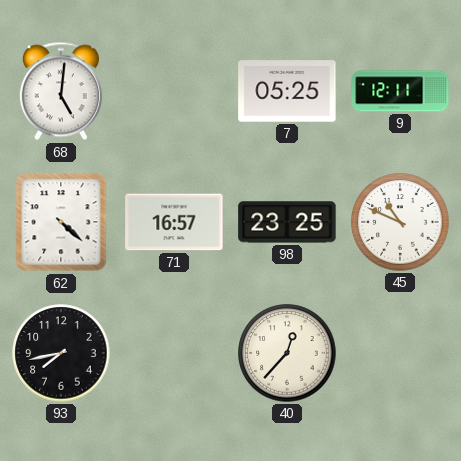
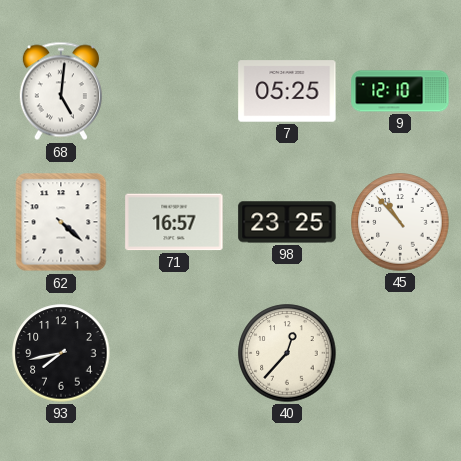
9: 12:11 -> 12:10
45: 10:49 -> 10:53
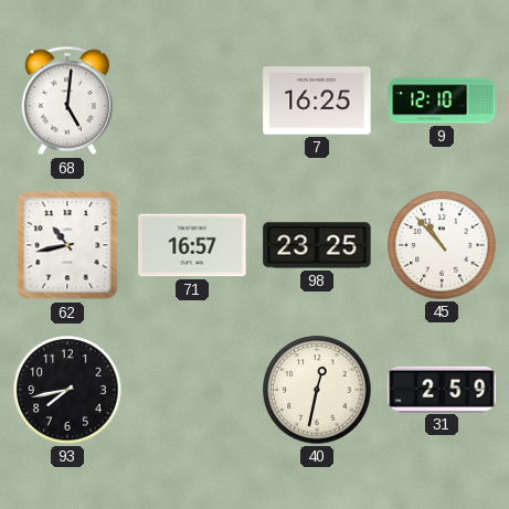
7: 05:25 -> 16:25
62: 4:22 -> 10:43
40: 12:37 -> 12:32
31: none -> 2:59
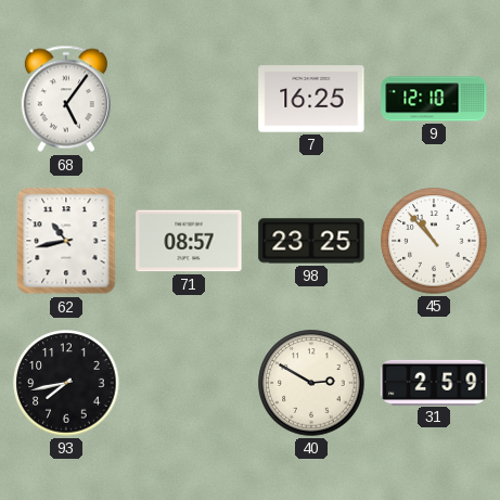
68: 5:01 -> 5:06
71: 16:57 -> 08:57
40: 12:32 -> 2:50
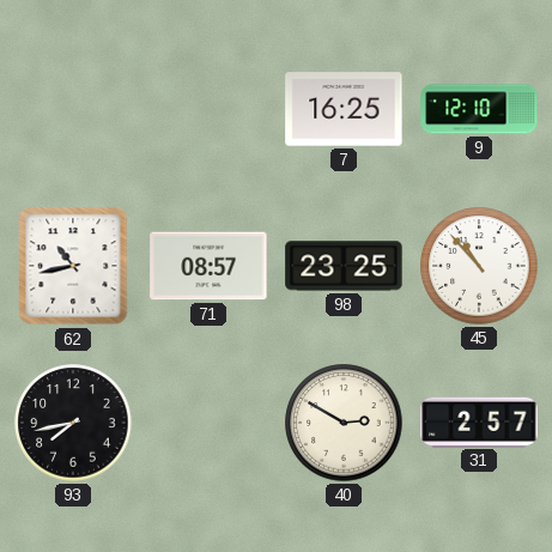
68: 5:06 -> none
31: 2:59 -> 2:57
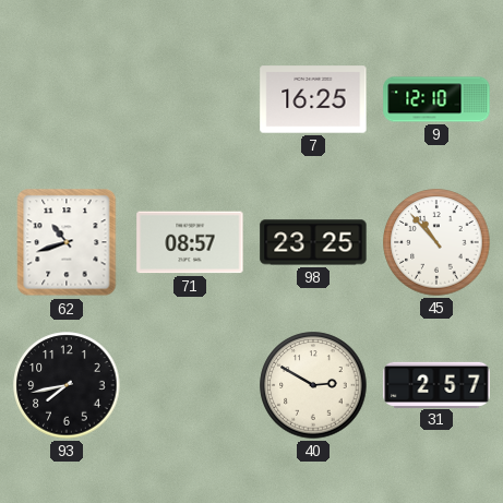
62: 10:43 -> 10:42
